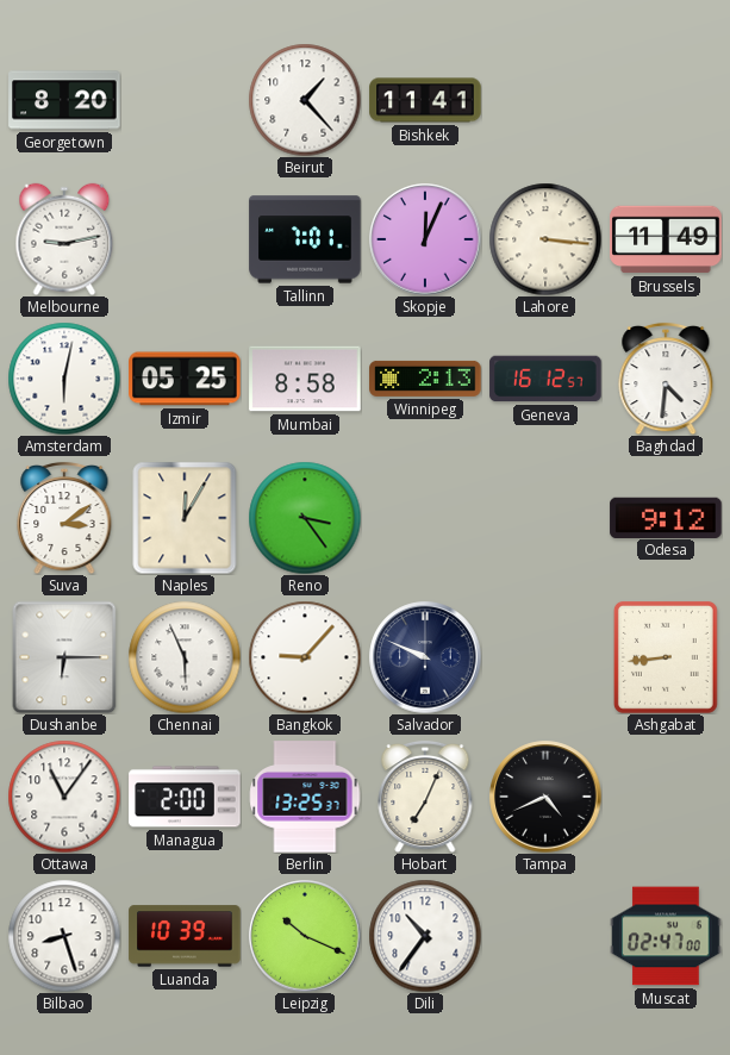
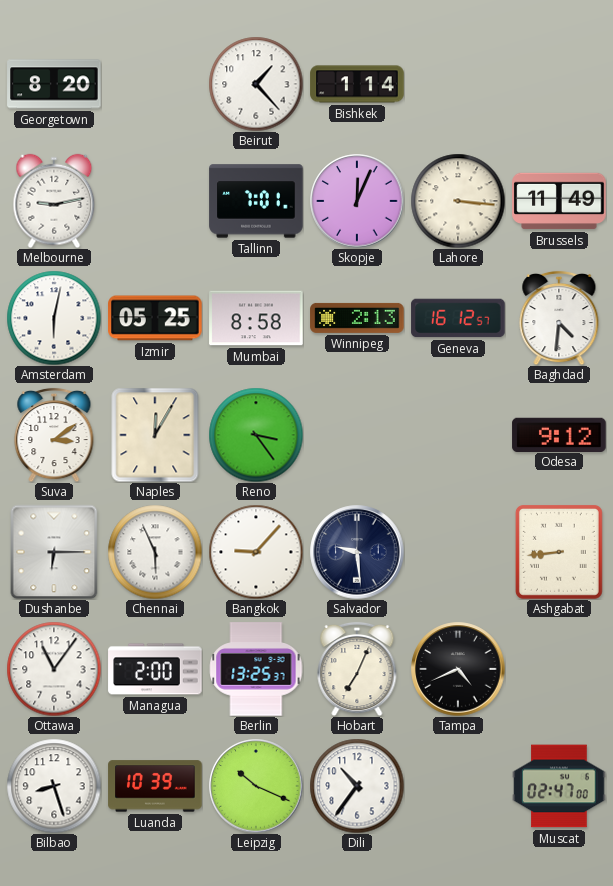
Bishkek: 11:41 -> 1:14
Salvador: 9:49 -> 9:29
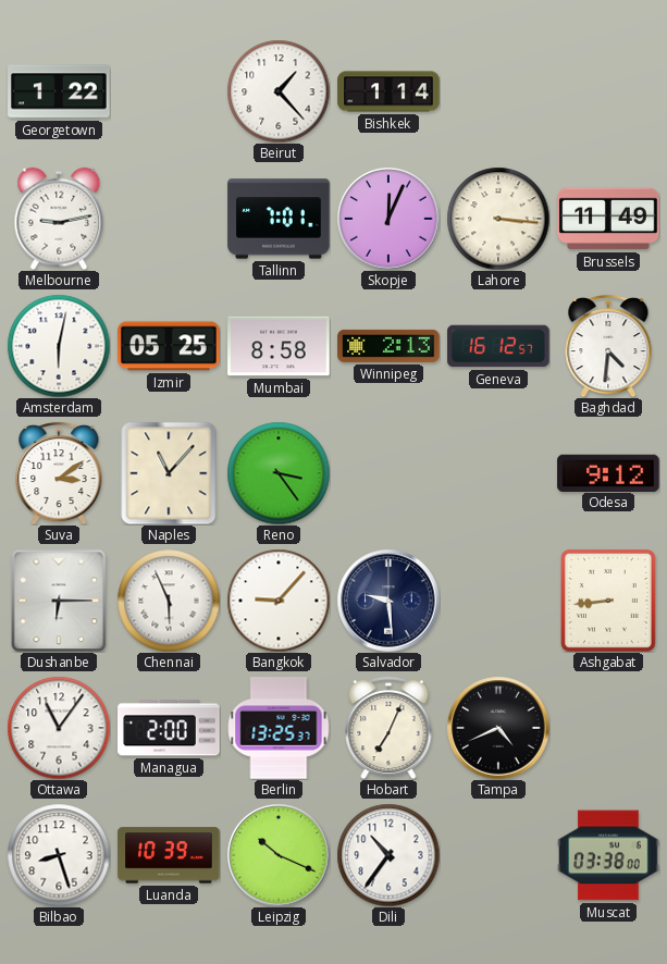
Georgetown: 8:20 -> 1:22
Naples: 12:05 -> 11:07
Muscat: 02:47 -> 03:38
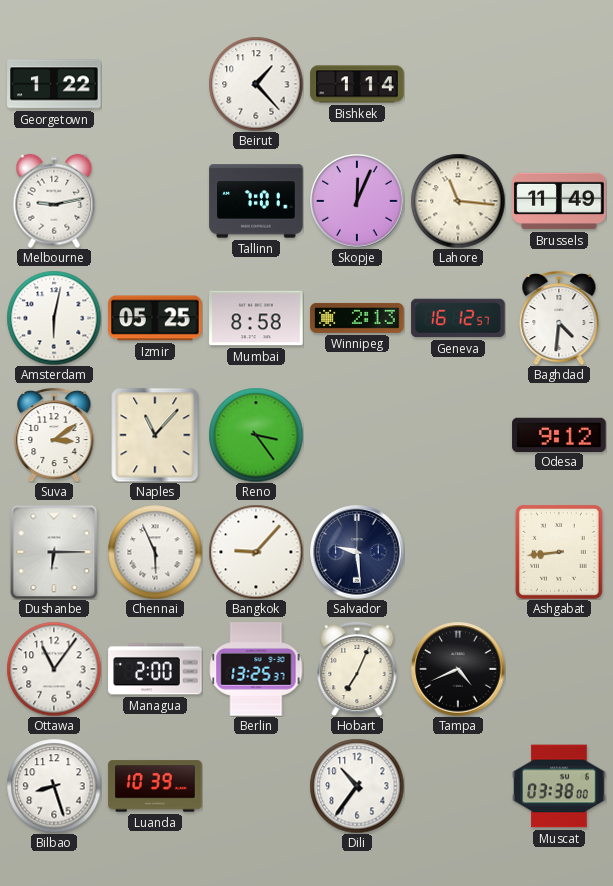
Lahore: 3:16 -> 11:16
Leipzig: 10:19 -> none
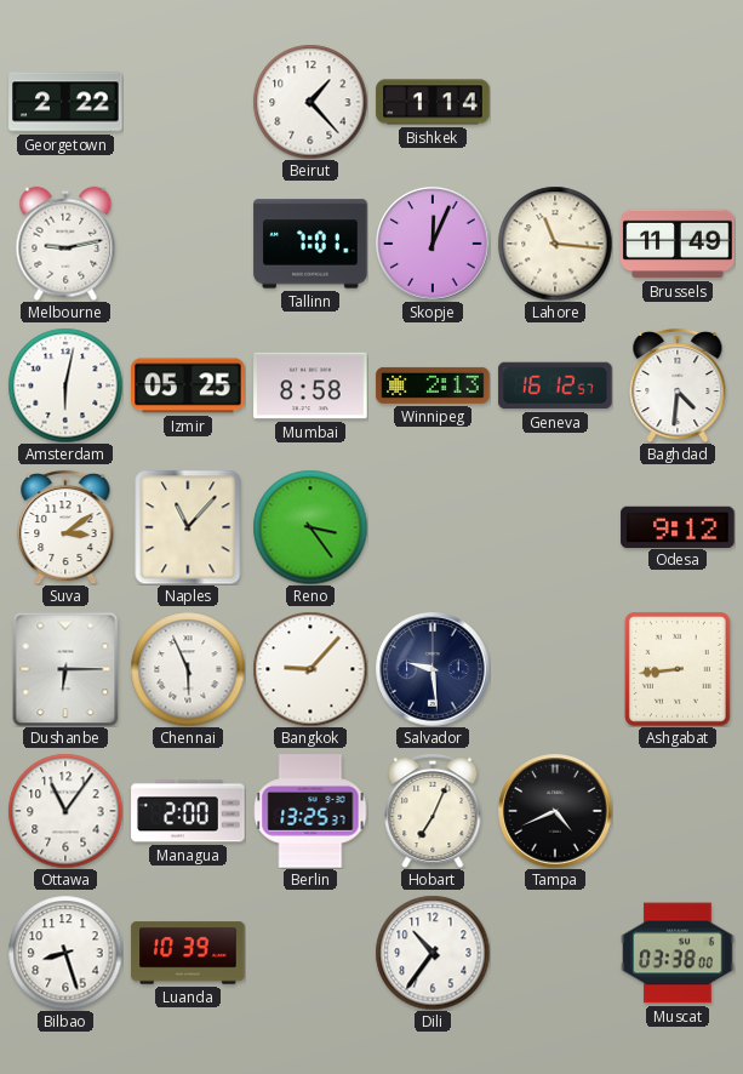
Georgetown: 1:22 -> 2:22
